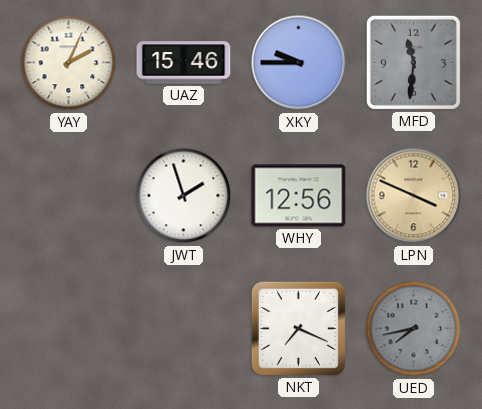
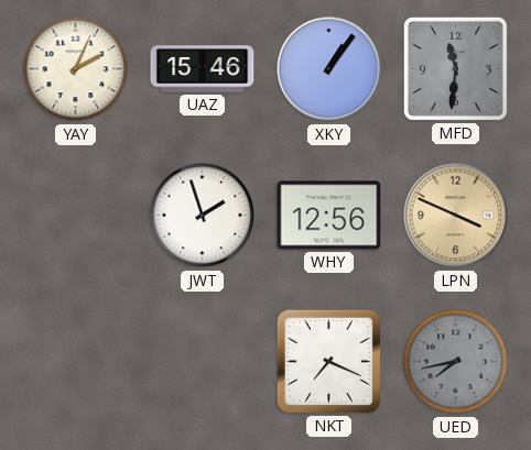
XKY: 9:45 -> 1:06
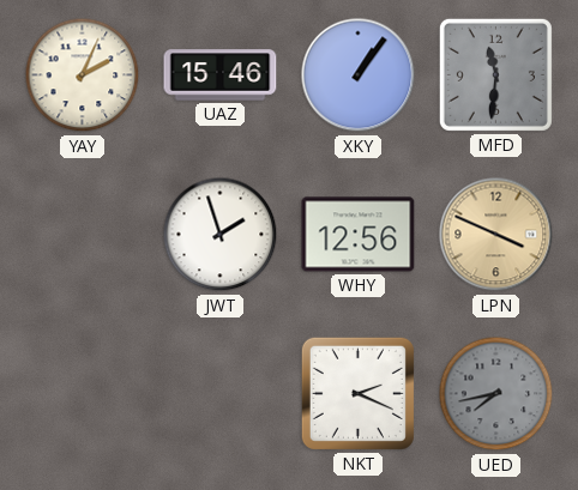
NKT: 7:19 -> 2:19
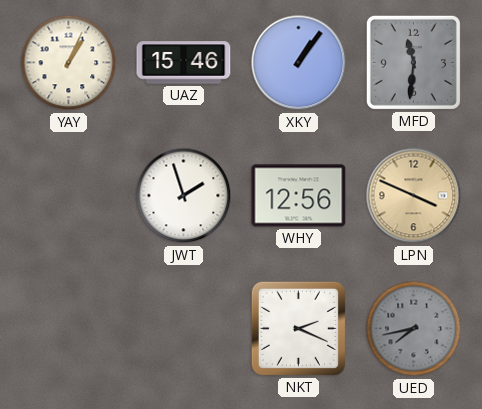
YAY: 2:04 -> 1:04
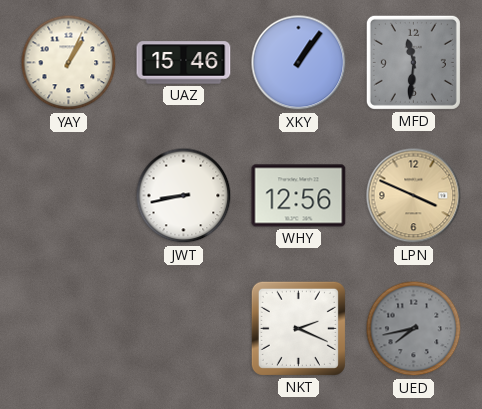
JWT: 1:57 -> 8:43
